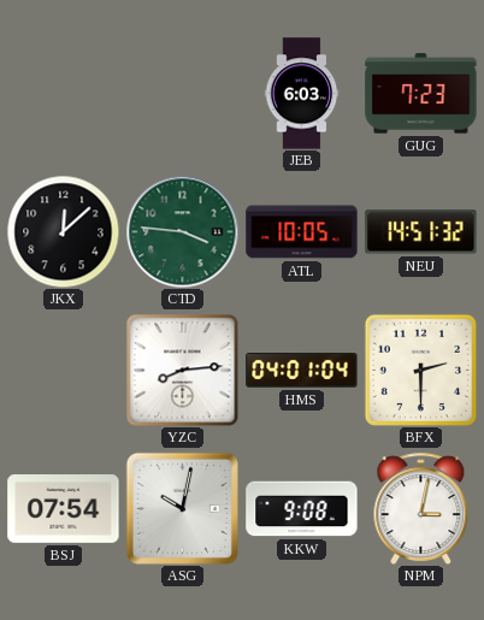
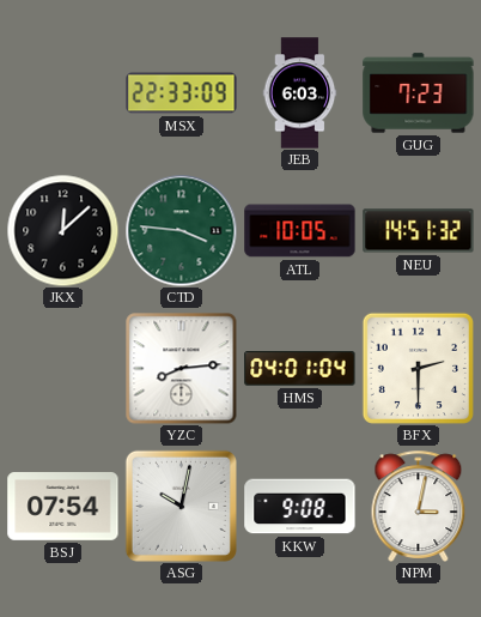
MSX: none -> 22:33
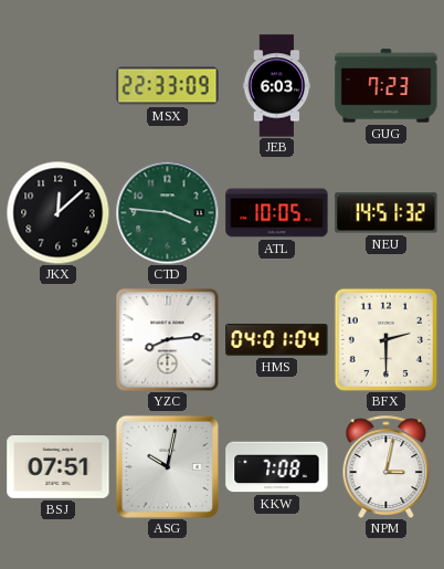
BSJ: 07:54 -> 07:51
KKW: 9:08 -> 7:08
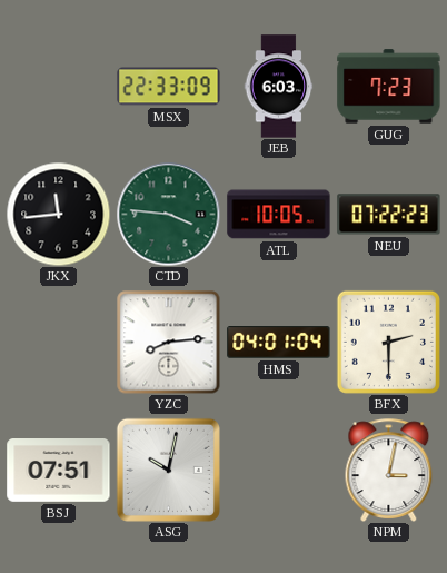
JKX: 12:08 -> 11:44
NEU: 14:51 -> 07:22
KKW: 7:08 -> none
